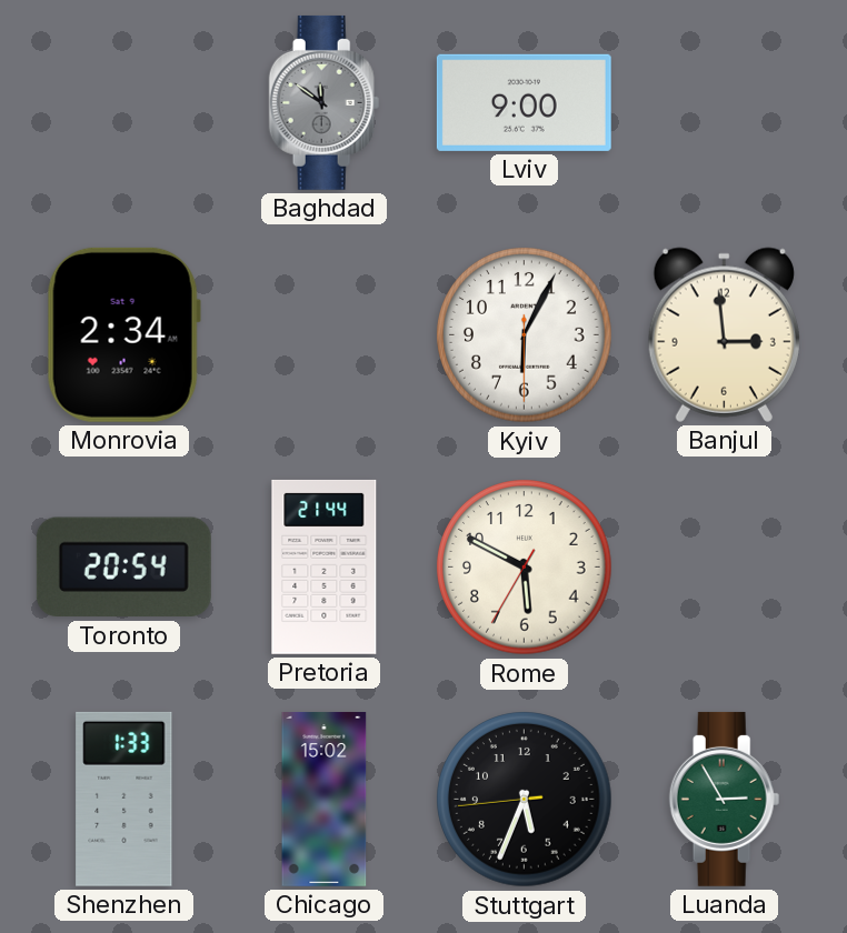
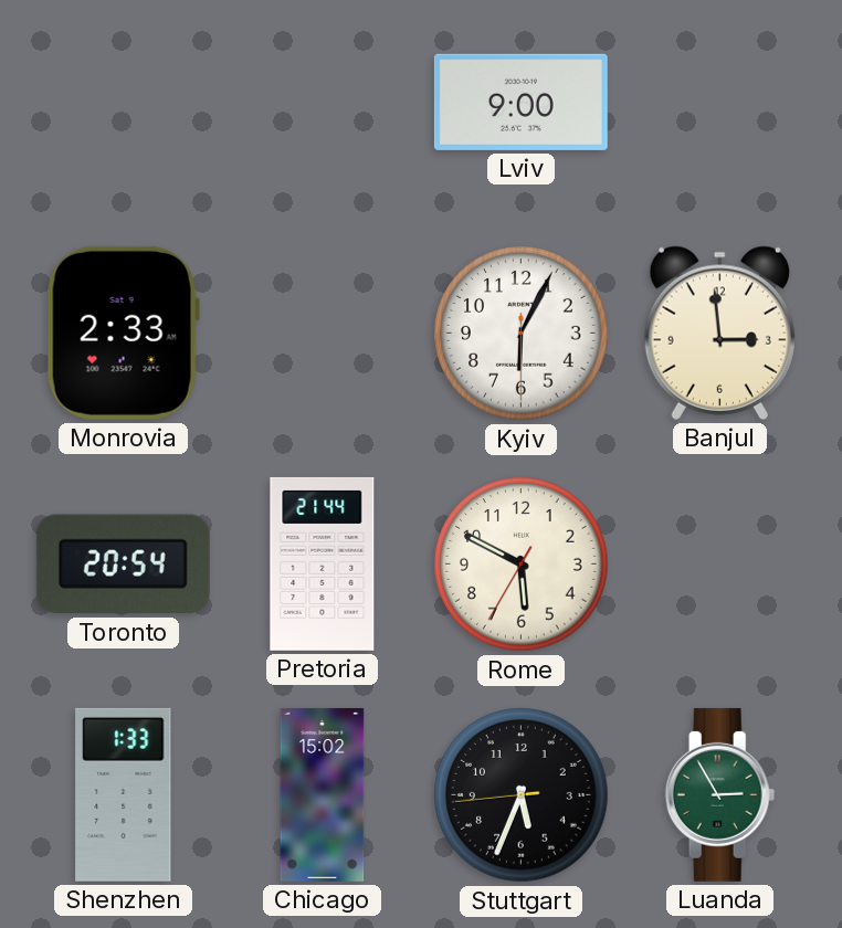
Baghdad: 11:51 -> none
Monrovia: 2:34 -> 2:33
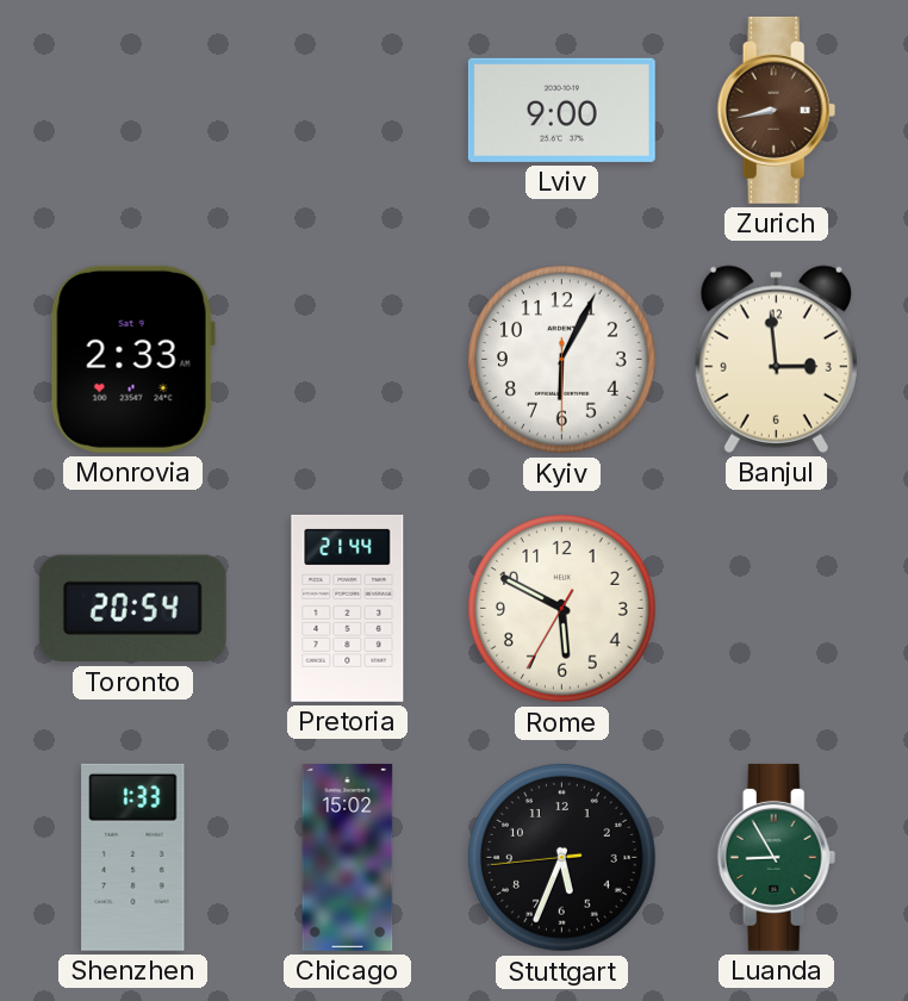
Zurich: none -> 8:43
Luanda: 2:55 -> 8:55
